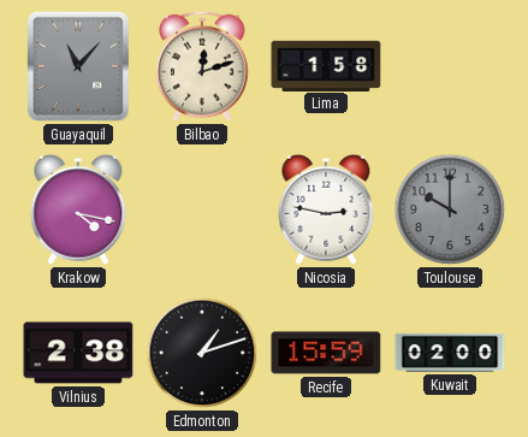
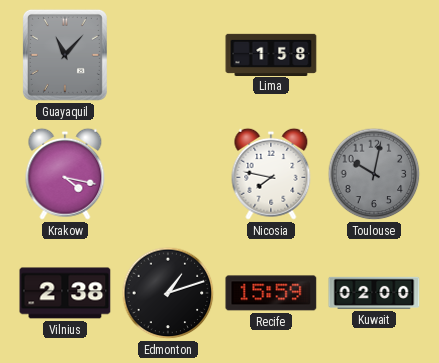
Bilbao: 12:12 -> none
Nicosia: 2:47 -> 7:47
Toulouse: 10:00 -> 10:02
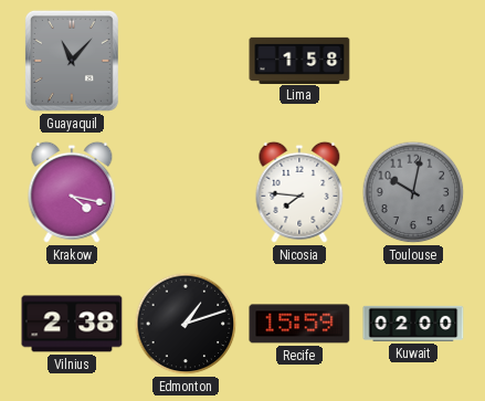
Nicosia: 7:47 -> 7:46
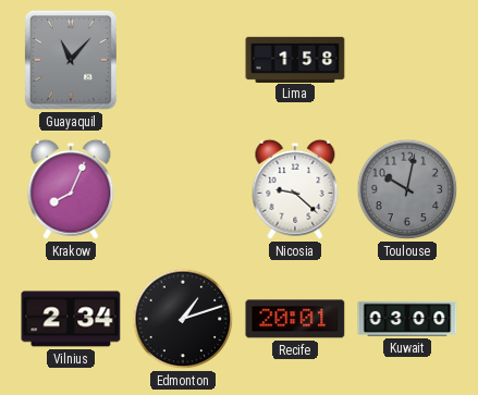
Krakow: 4:17 -> 8:04
Nicosia: 7:46 -> 9:22
Vilnius: 2:38 -> 2:34
Recife: 15:59 -> 20:01
Kuwait: 02:00 -> 03:00
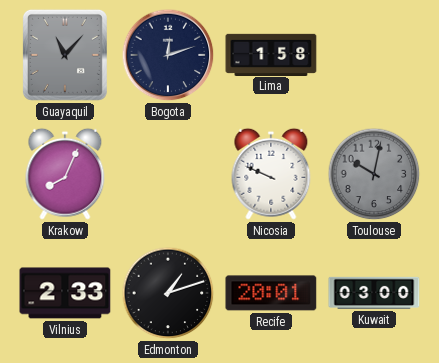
Bogota: none -> 12:12
Nicosia: 9:22 -> 9:49
Vilnius: 2:34 -> 2:33
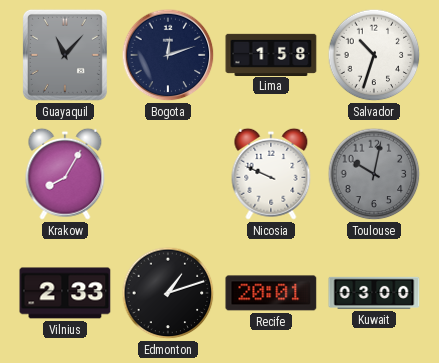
Salvador: none -> 10:33
Krakow: 8:04 -> 8:05
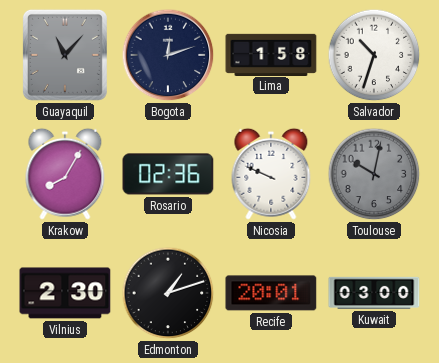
Rosario: none -> 02:36
Vilnius: 2:33 -> 2:30
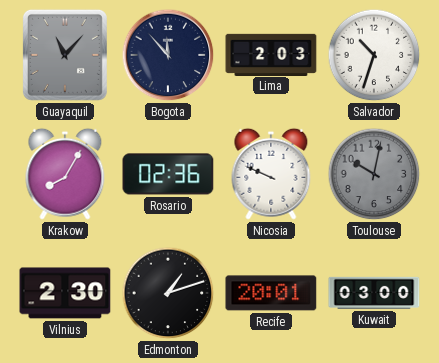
Bogota: 12:12 -> 11:53
Lima: 1:58 -> 2:03
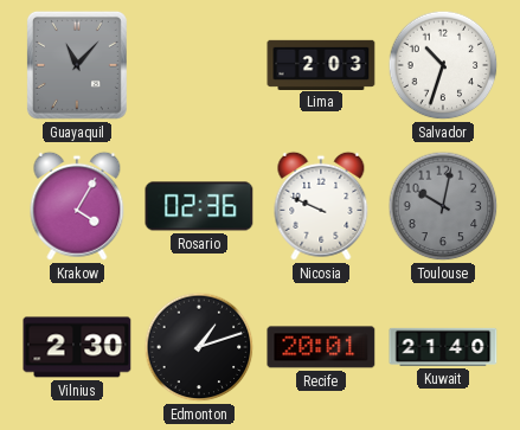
Bogota: 11:53 -> none
Krakow: 8:05 -> 4:05
Kuwait: 03:00 -> 21:40
